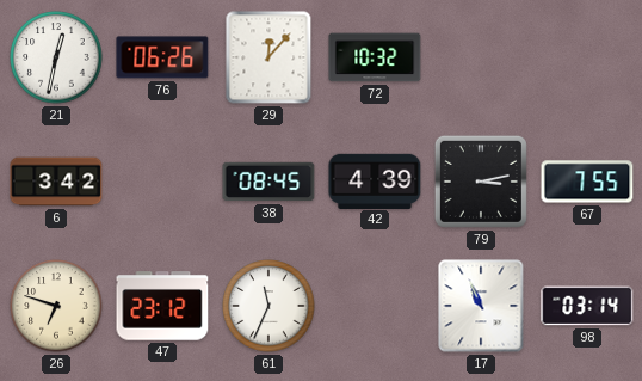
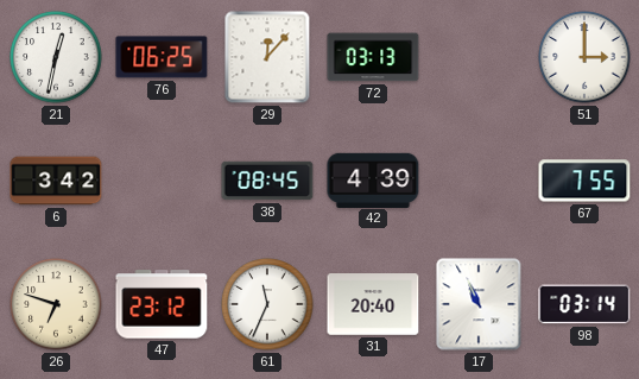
76: 06:26 -> 06:25
72: 10:32 -> 03:13
51: none -> 3:00
79: 3:13 -> none
31: none -> 20:40
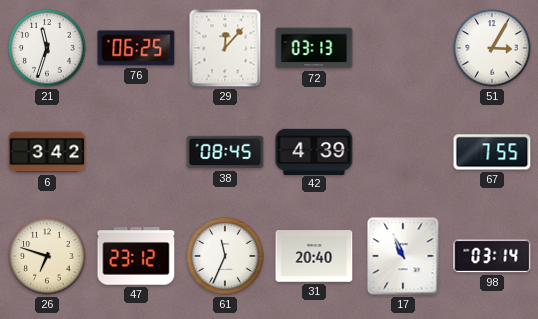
21: 12:32 -> 11:33
51: 3:00 -> 3:05
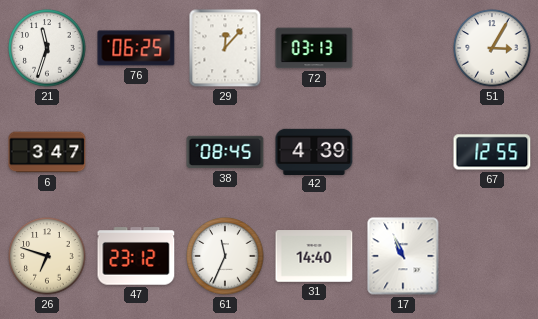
6: 3:42 -> 3:47
67: 7:55 -> 12:55
31: 20:40 -> 14:40
98: 03:14 -> none
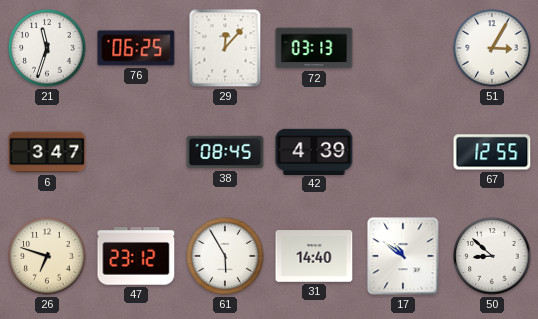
61: 11:34 -> 5:55
17: 10:56 -> 10:51
50: none -> 8:52
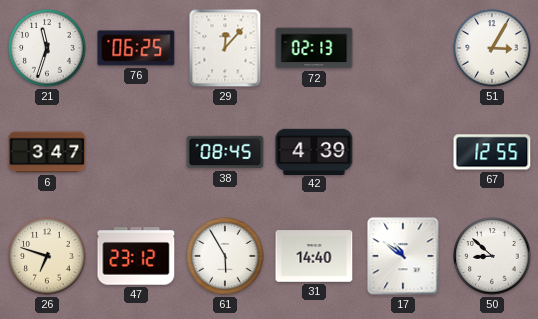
72: 03:13 -> 02:13
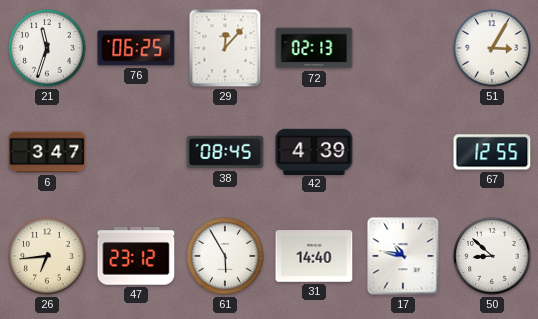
26: 6:48 -> 6:44
17: 10:51 -> 10:47
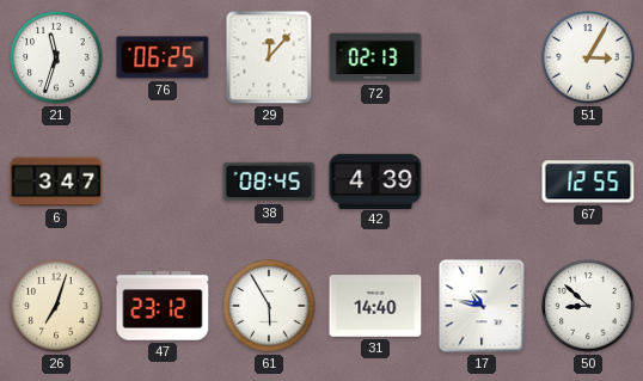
26: 6:44 -> 7:03
